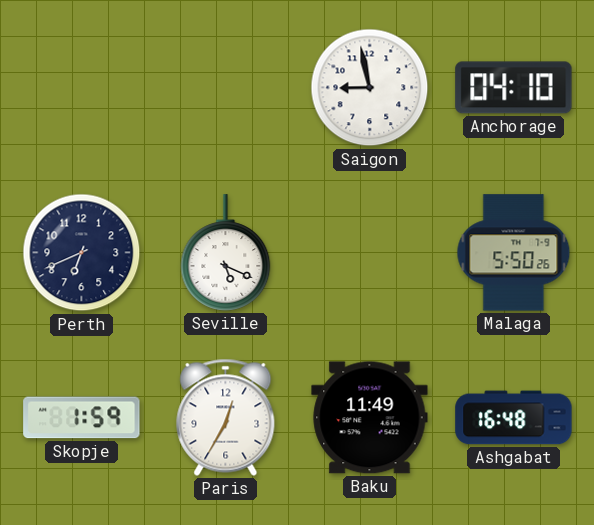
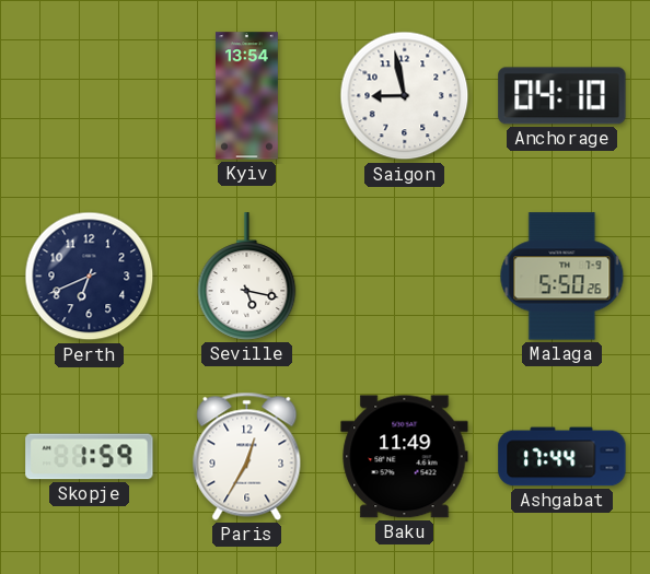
Kyiv: none -> 13:54
Seville: 5:19 -> 5:17
Ashgabat: 16:48 -> 17:44
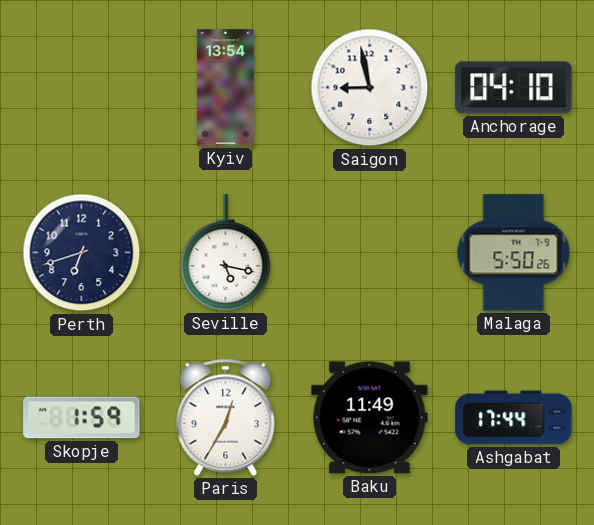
Perth: 6:41 -> 6:42
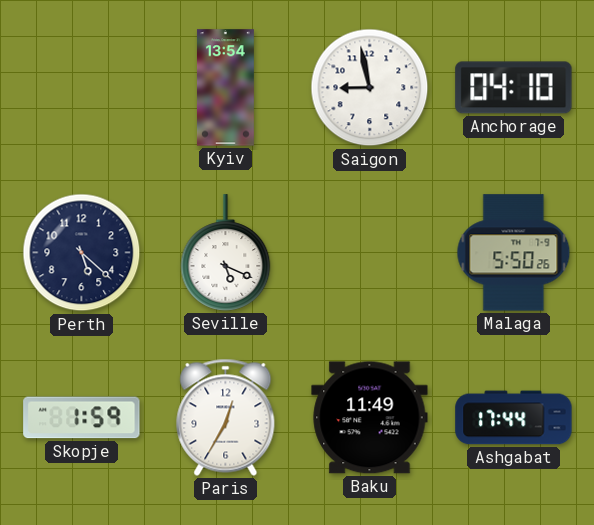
Perth: 6:42 -> 5:22
Seville: 5:17 -> 5:19
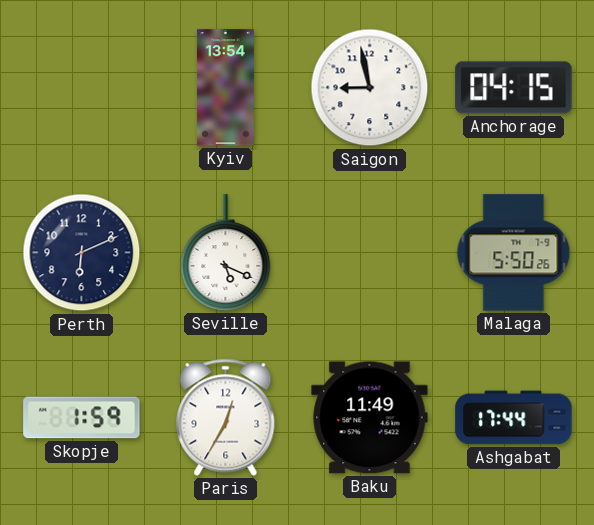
Anchorage: 04:10 -> 04:15
Perth: 5:22 -> 6:11
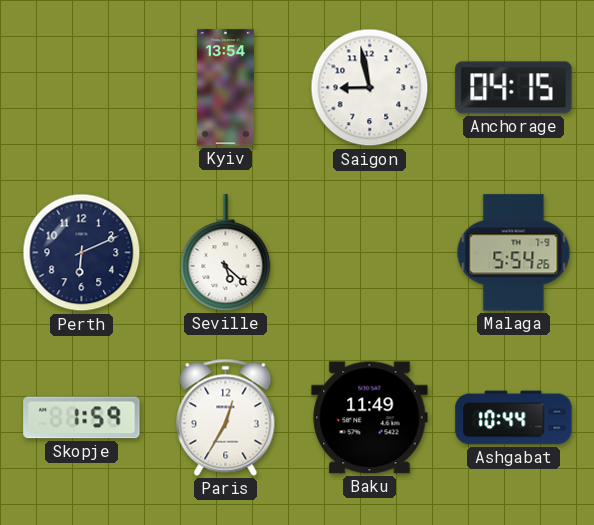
Seville: 5:19 -> 5:22
Malaga: 5:50 -> 5:54
Ashgabat: 17:44 -> 10:44
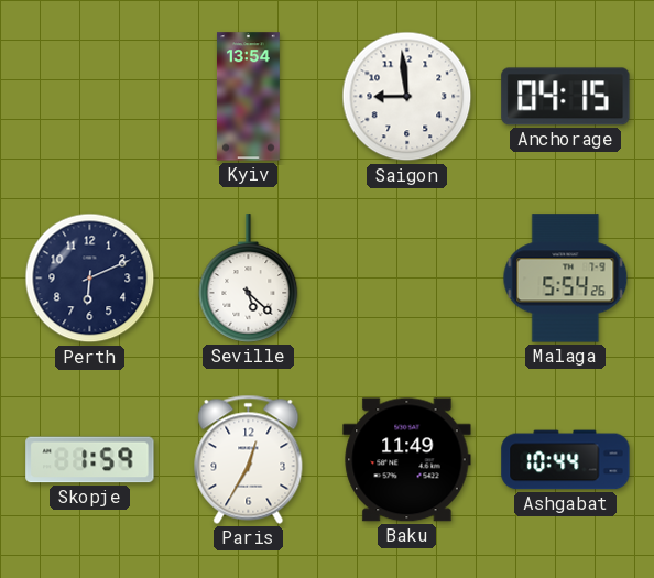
Saigon: 8:58 -> 8:59
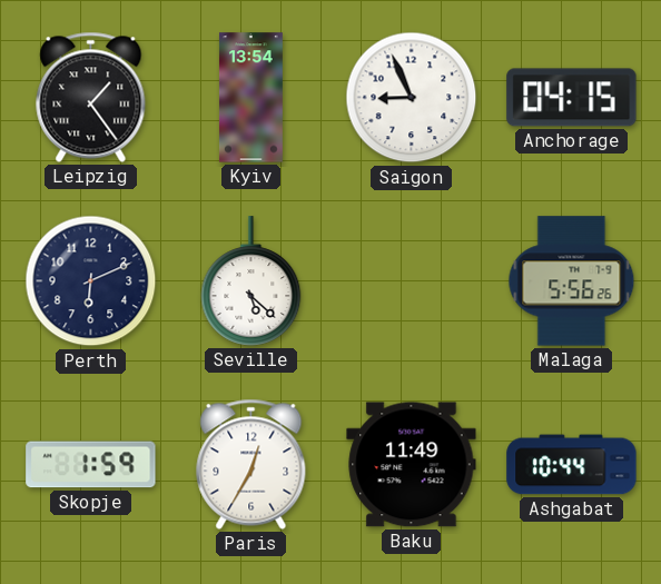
Leipzig: none -> 1:24
Saigon: 8:59 -> 8:56
Malaga: 5:54 -> 5:56
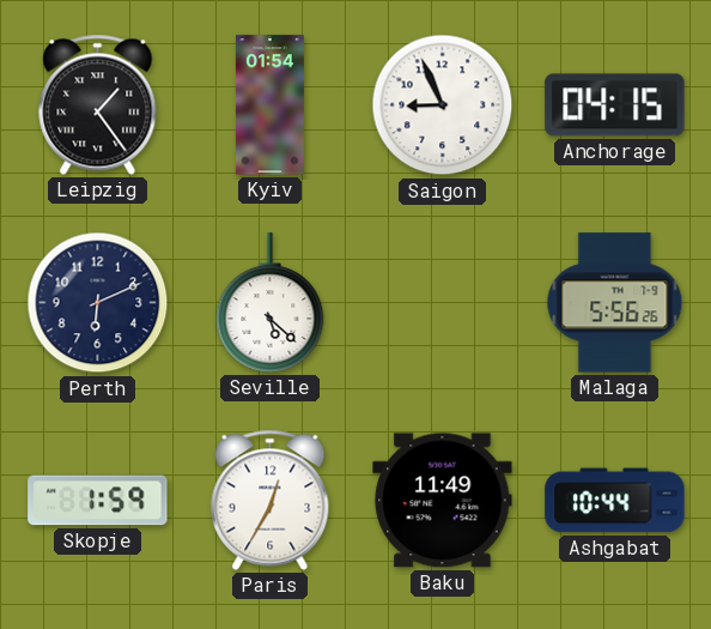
Kyiv: 13:54 -> 01:54
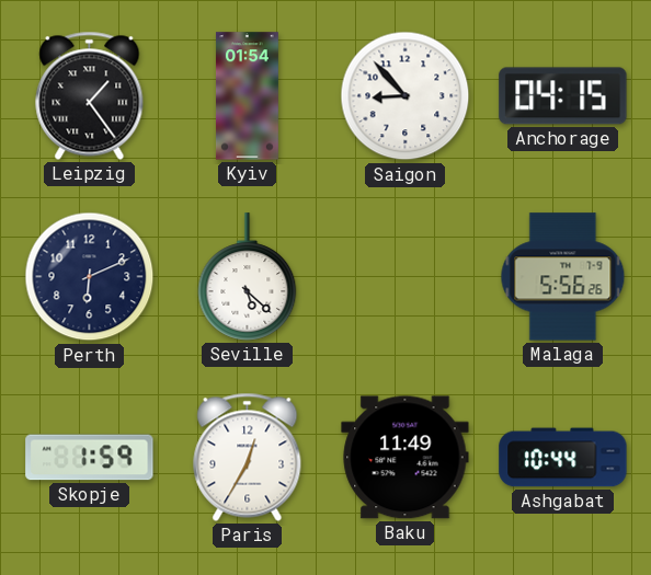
Saigon: 8:56 -> 8:53
